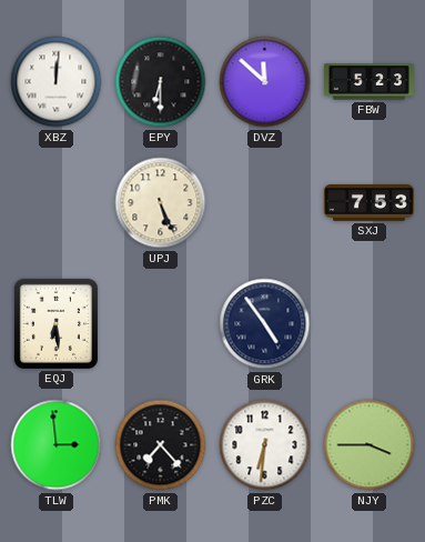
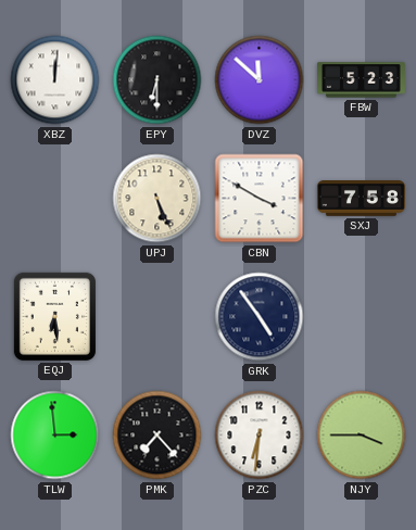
CBN: none -> 3:50
SXJ: 7:53 -> 7:58
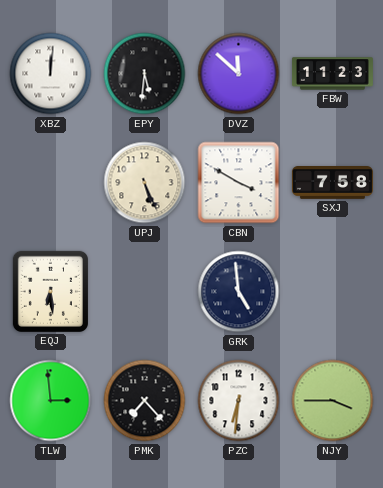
EPY: 6:30 -> 5:31
FBW: 5:23 -> 11:23
GRK: 4:54 -> 4:59
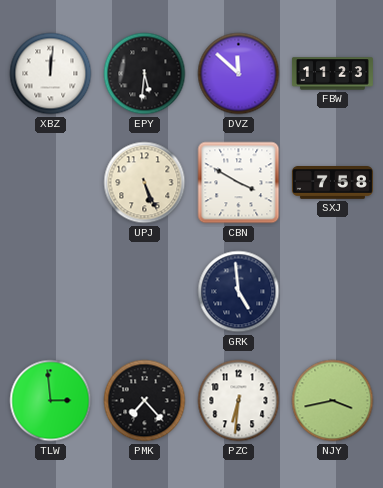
EQJ: 6:29 -> none
NJY: 3:45 -> 3:43
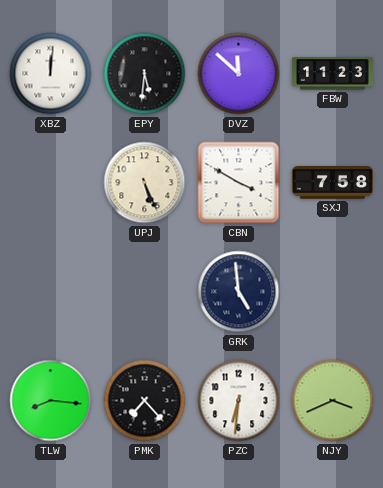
TLW: 2:59 -> 8:16
NJY: 3:43 -> 3:41
